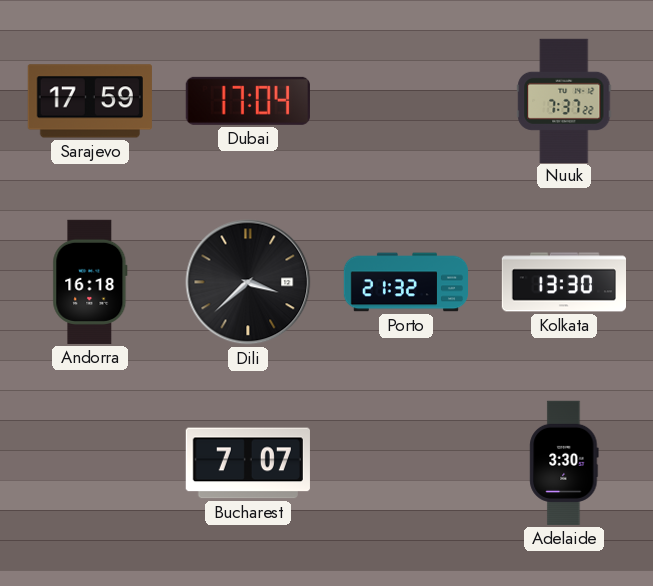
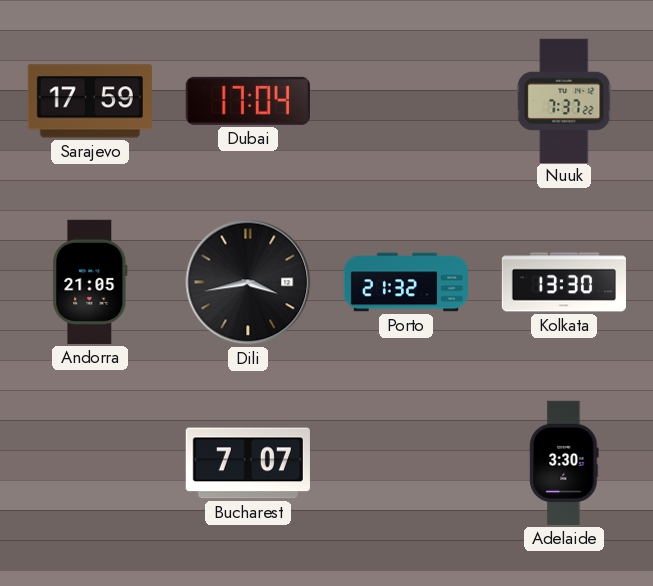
Andorra: 16:18 -> 21:05
Dili: 3:38 -> 3:43
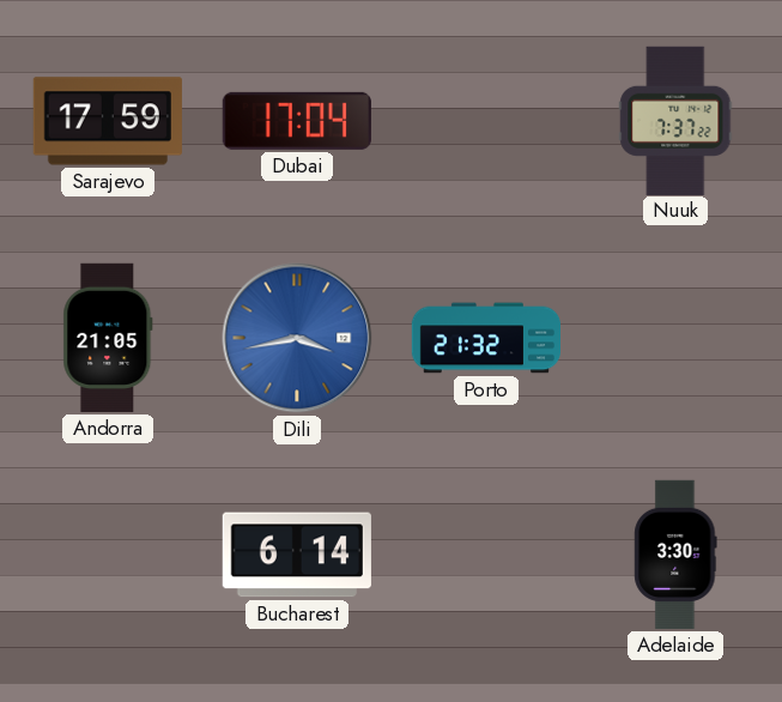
Dili dial: black -> blue
Kolkata: 13:30 -> none
Bucharest: 7:07 -> 6:14
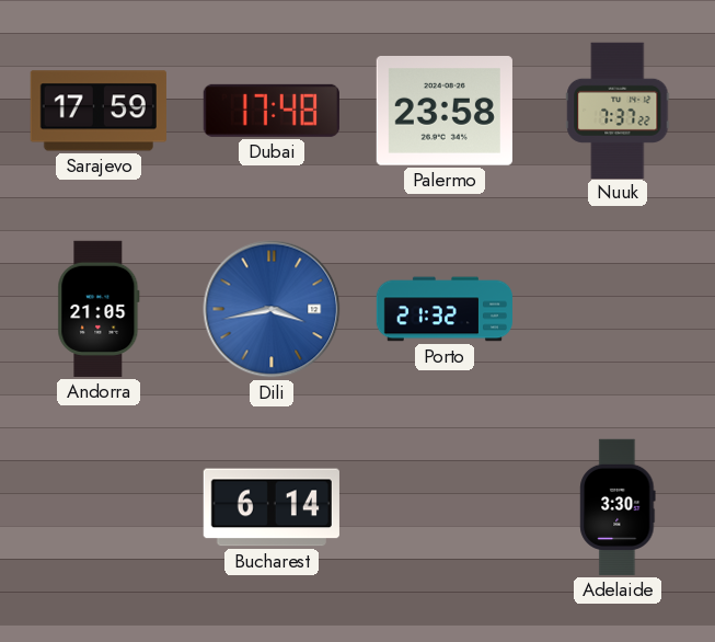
Dubai: 17:04 -> 17:48
Palermo: none -> 23:58
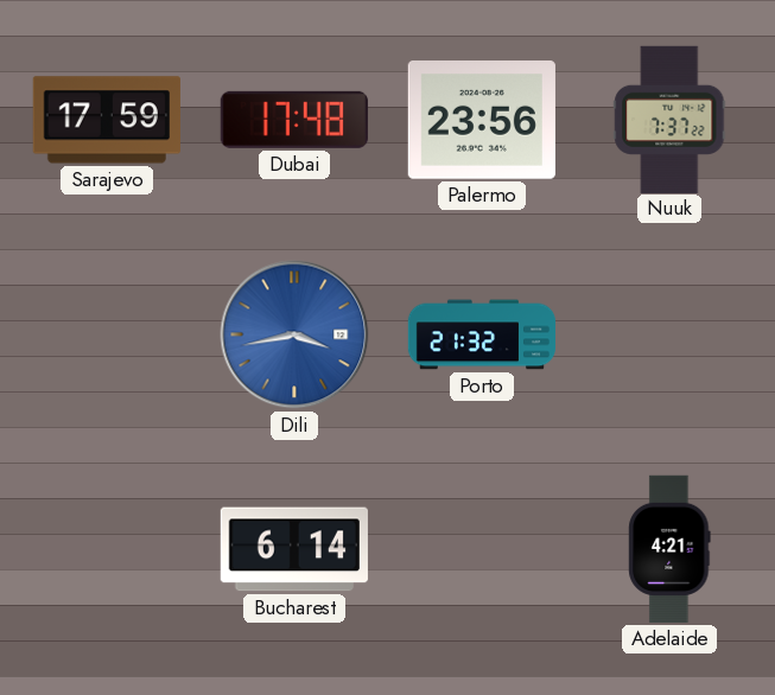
Palermo: 23:58 -> 23:56
Andorra: 21:05 -> none
Adelaide: 3:30 -> 4:21
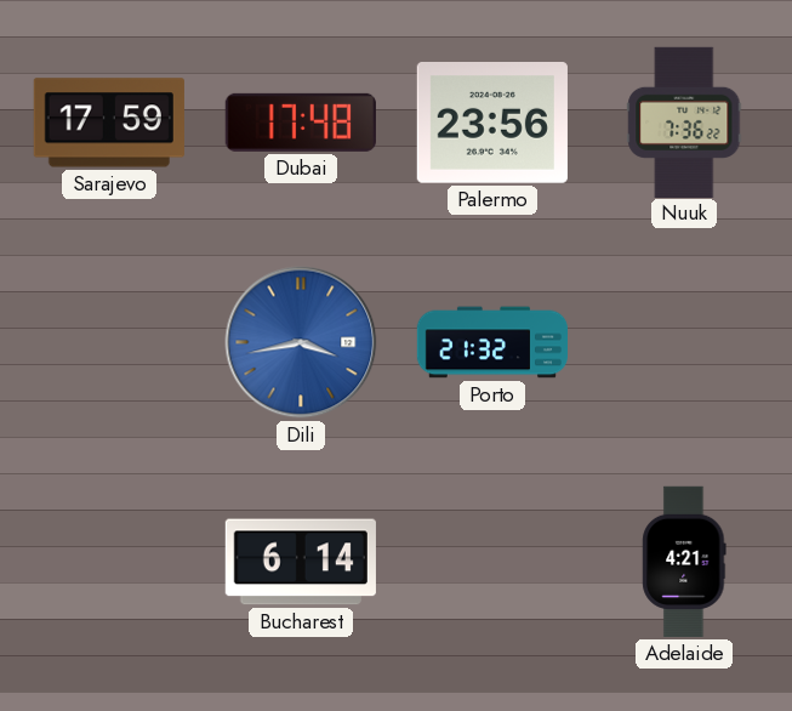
Nuuk: 7:37 -> 7:36
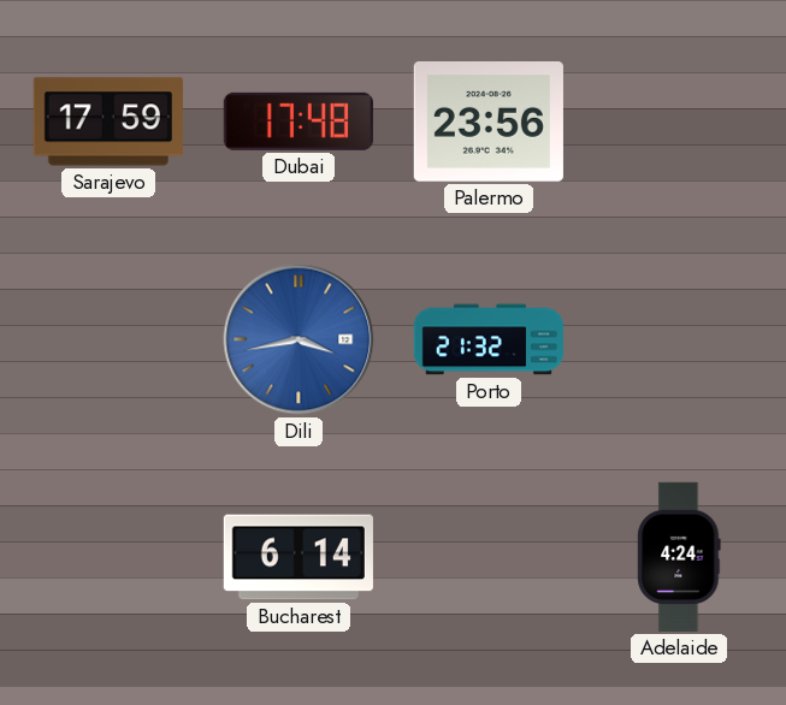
Nuuk: 7:36 -> none
Adelaide: 4:21 -> 4:24
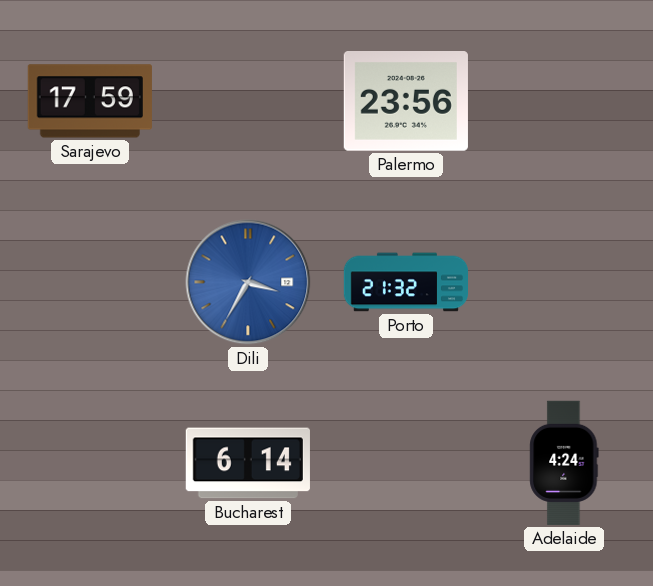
Dubai: 17:48 -> none
Dili: 3:43 -> 3:35
